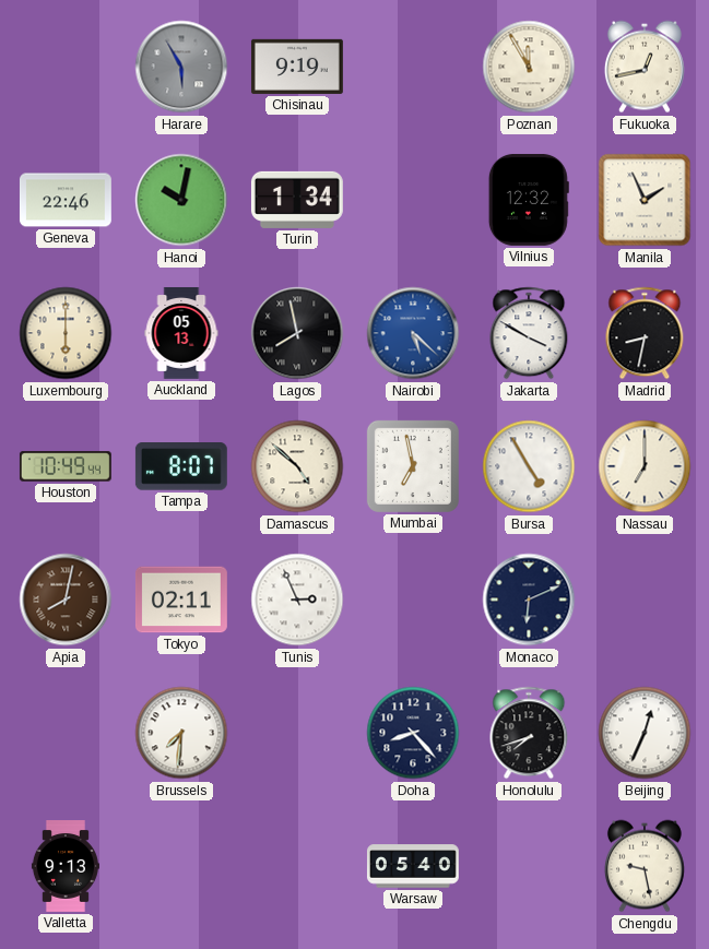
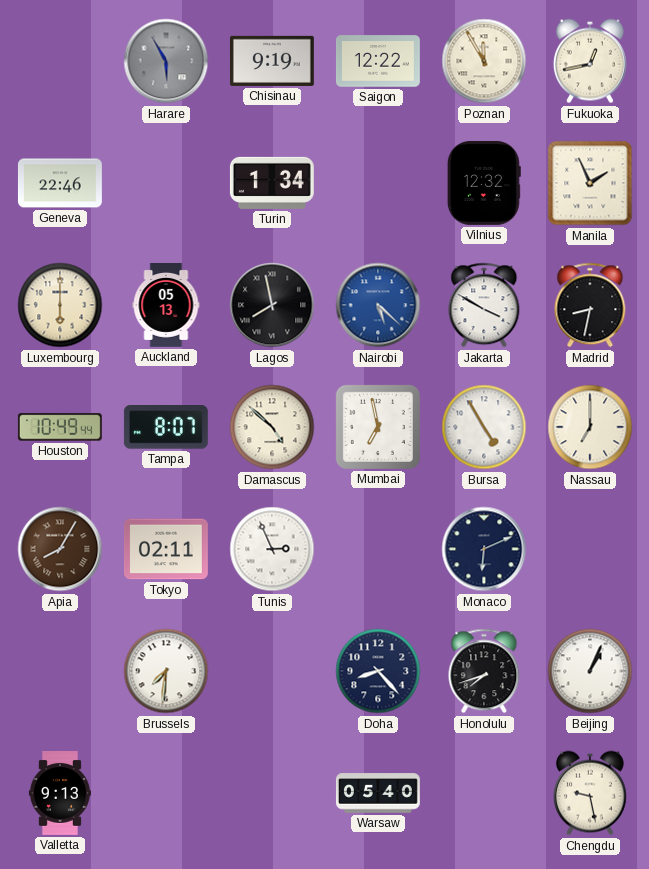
Saigon: none -> 12:22
Hanoi: 10:02 -> none
Apia: 8:02 -> 8:05
Beijing: 12:34 -> 1:04
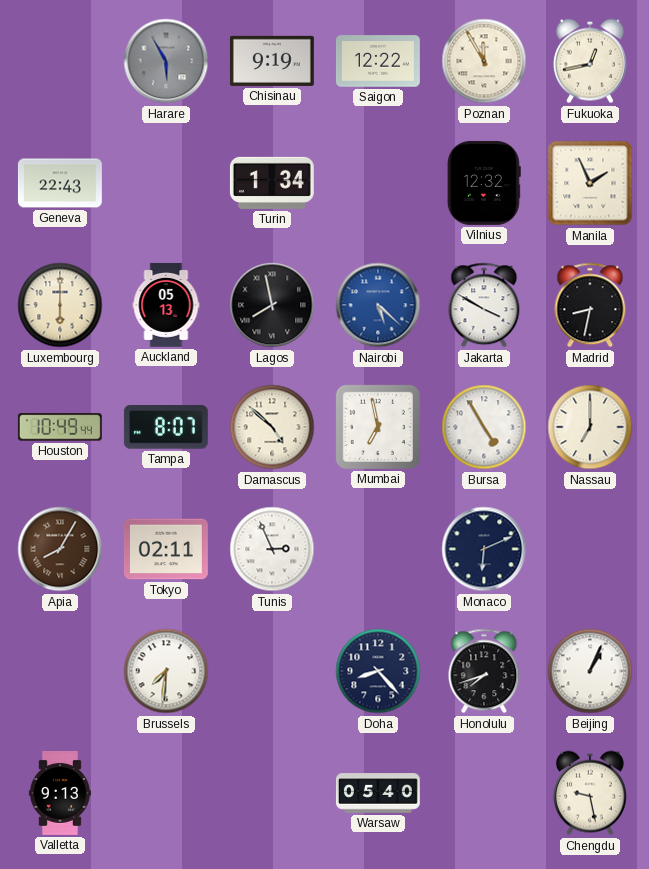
Geneva: 22:46 -> 22:43
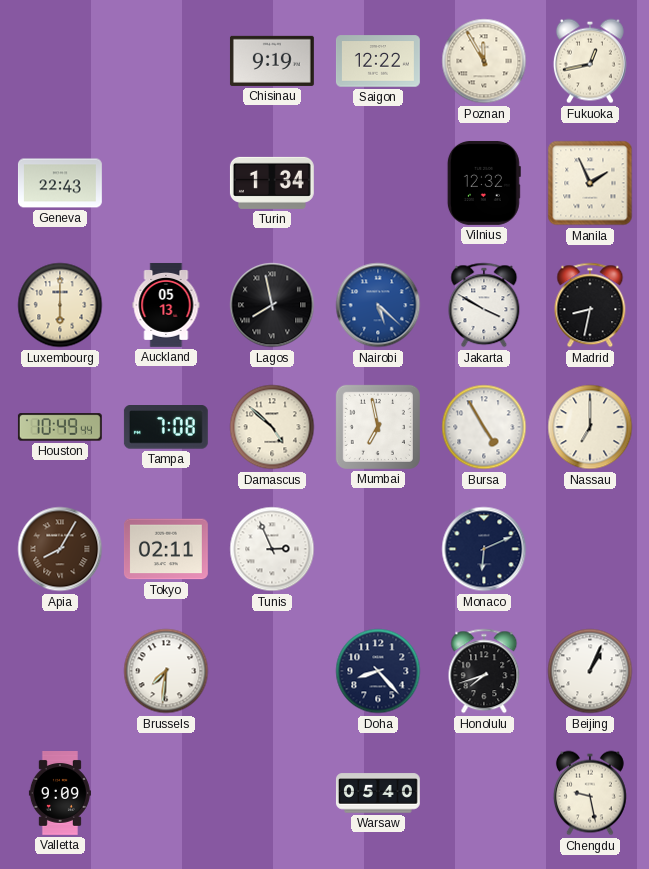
Harare: 5:55 -> none
Tampa: 8:07 -> 7:08
Valletta: 9:13 -> 9:09
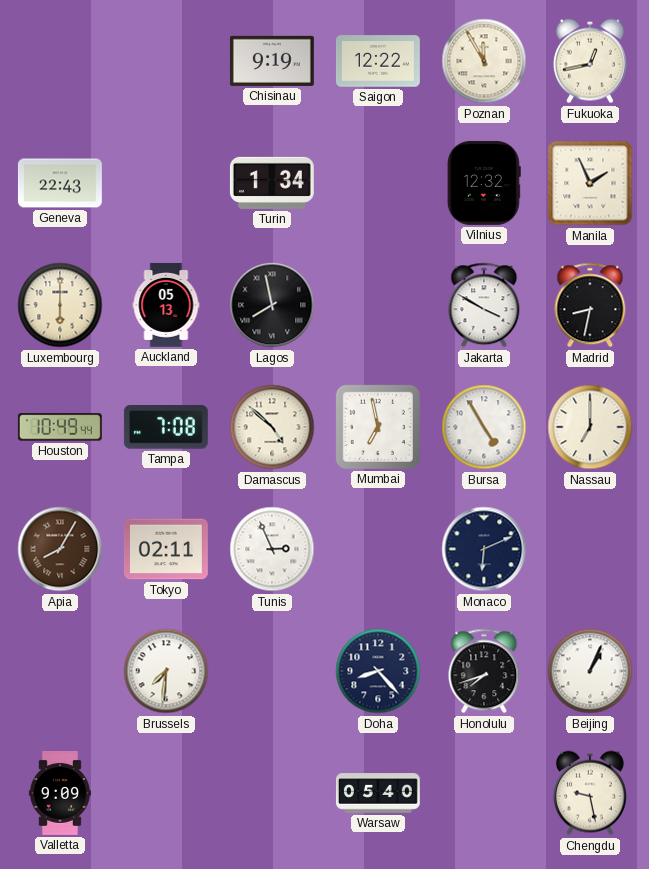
Nairobi: 5:22 -> none
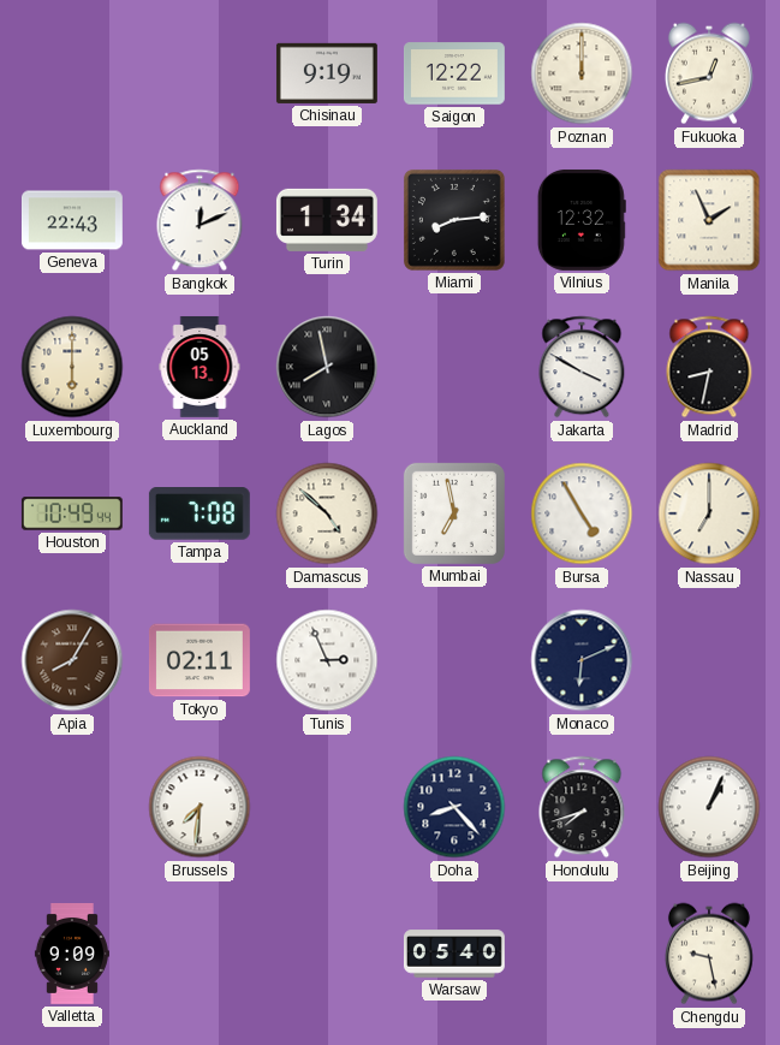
Poznan: 11:55 -> 12:00
Bangkok: none -> 12:11
Miami: none -> 8:14
